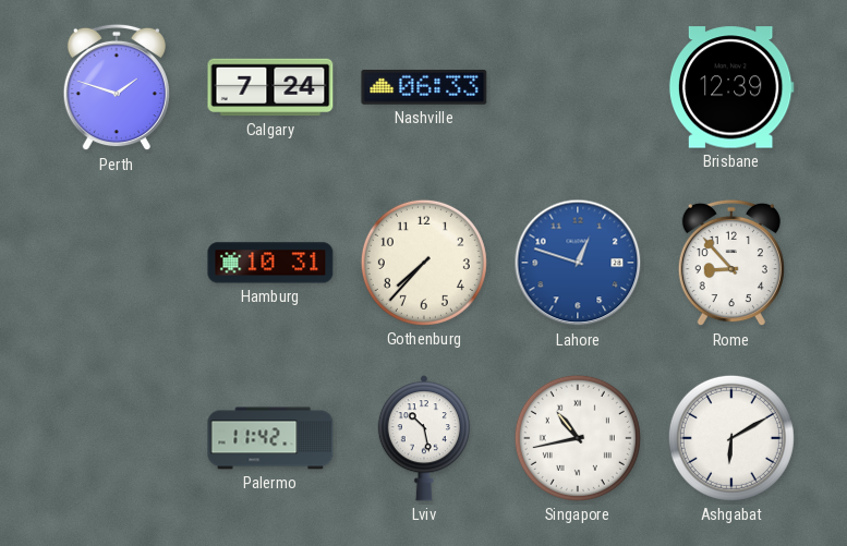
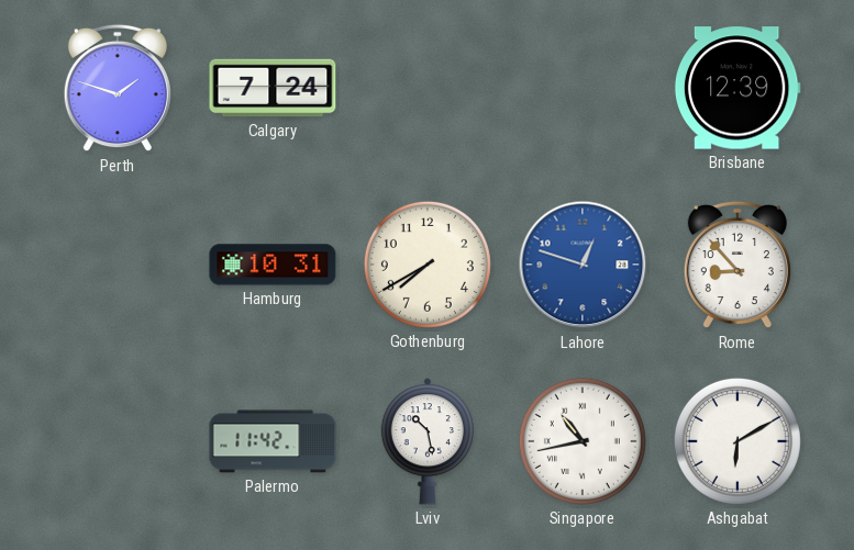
Nashville: 06:33 -> none
Gothenburg: 7:37 -> 7:40
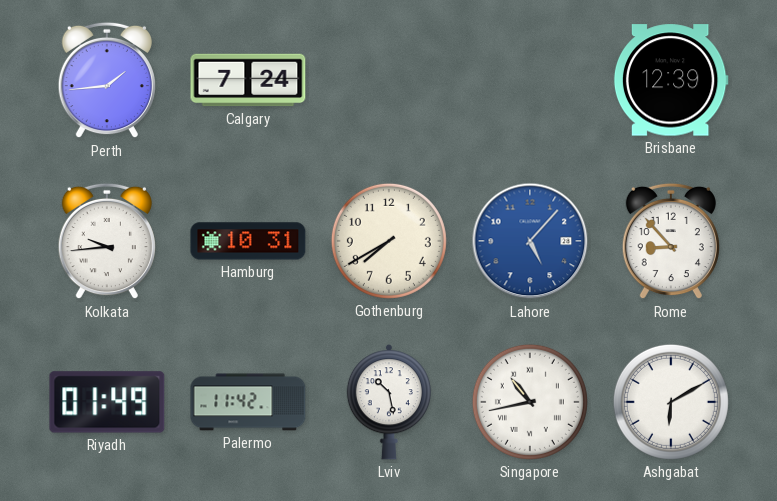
Perth: 1:48 -> 1:44
Kolkata: none -> 9:44
Lahore: 12:48 -> 5:07
Riyadh: none -> 01:49
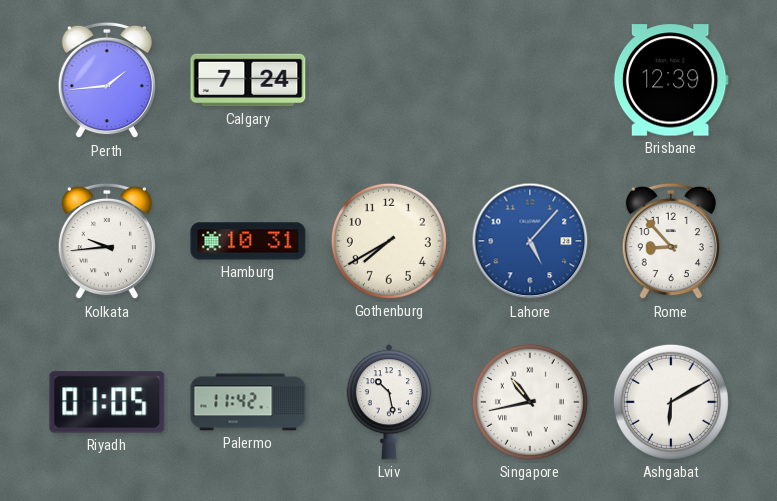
Riyadh: 01:49 -> 01:05
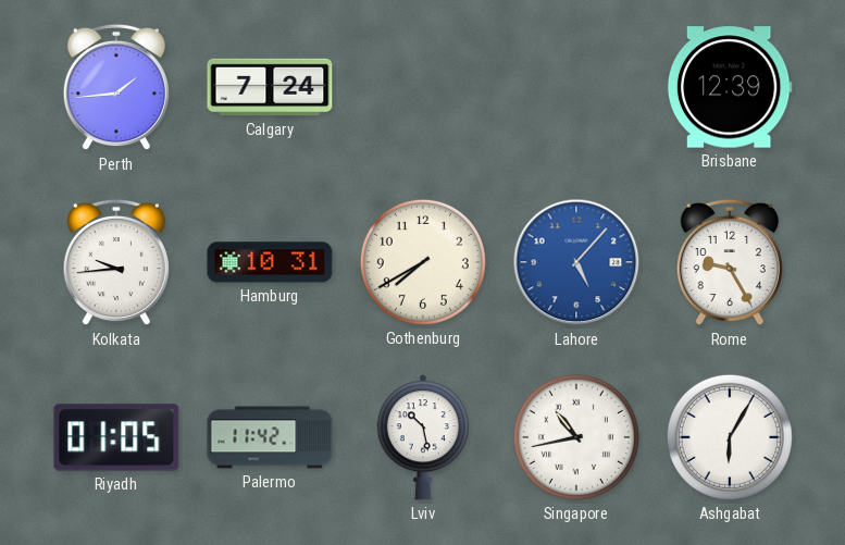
Rome: 8:53 -> 9:25
Ashgabat: 6:10 -> 6:05
